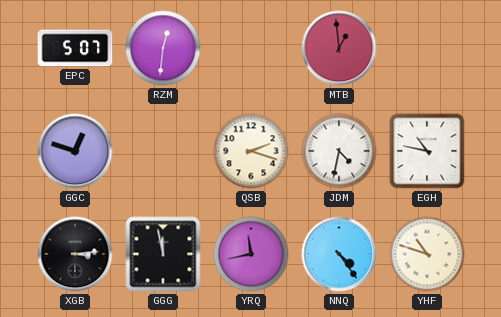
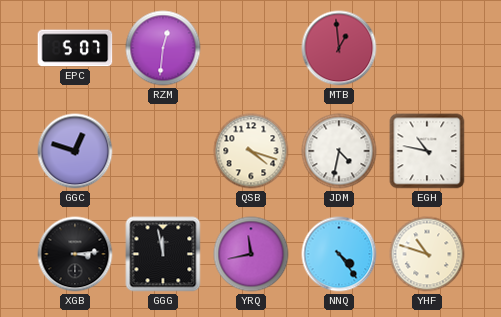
QSB: 2:18 -> 4:18
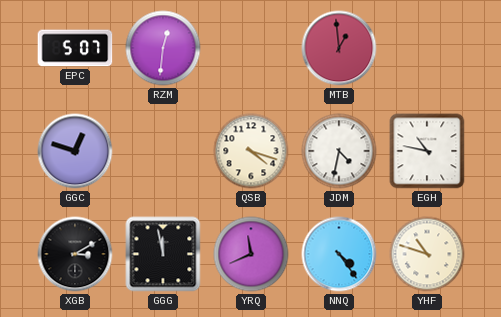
XGB: 3:14 -> 3:10
YRQ: 11:43 -> 11:41
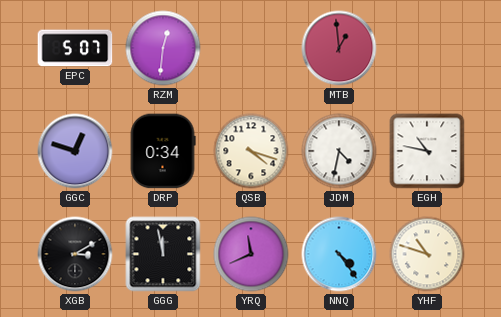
DRP: none -> 0:34
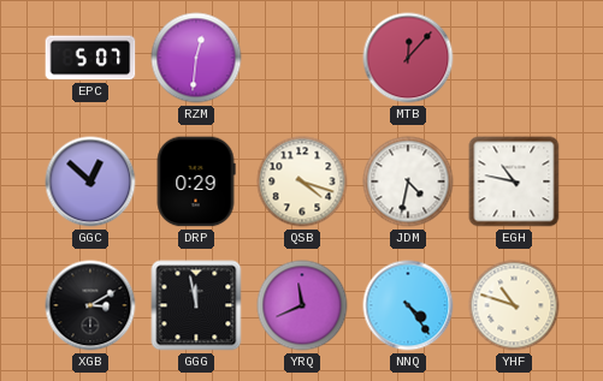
MTB: 12:59 -> 12:07
GGC: 12:48 -> 12:52
DRP: 0:34 -> 0:29
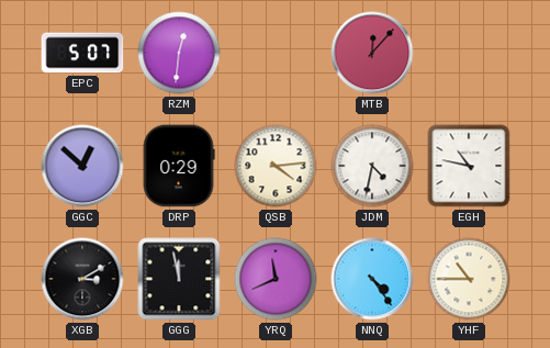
QSB: 4:18 -> 4:14
YHF: 10:48 -> 10:45
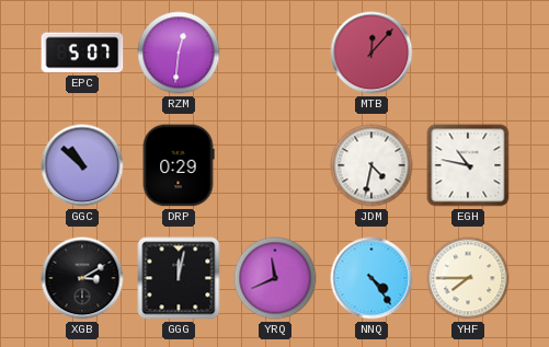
GGC: 12:52 -> 10:52
QSB: 4:14 -> none
GGG: 11:58 -> 12:02
YHF: 10:45 -> 7:45
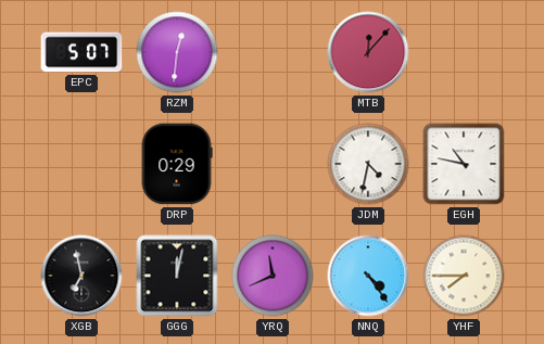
GGC: 10:52 -> none
XGB: 3:10 -> 6:58
